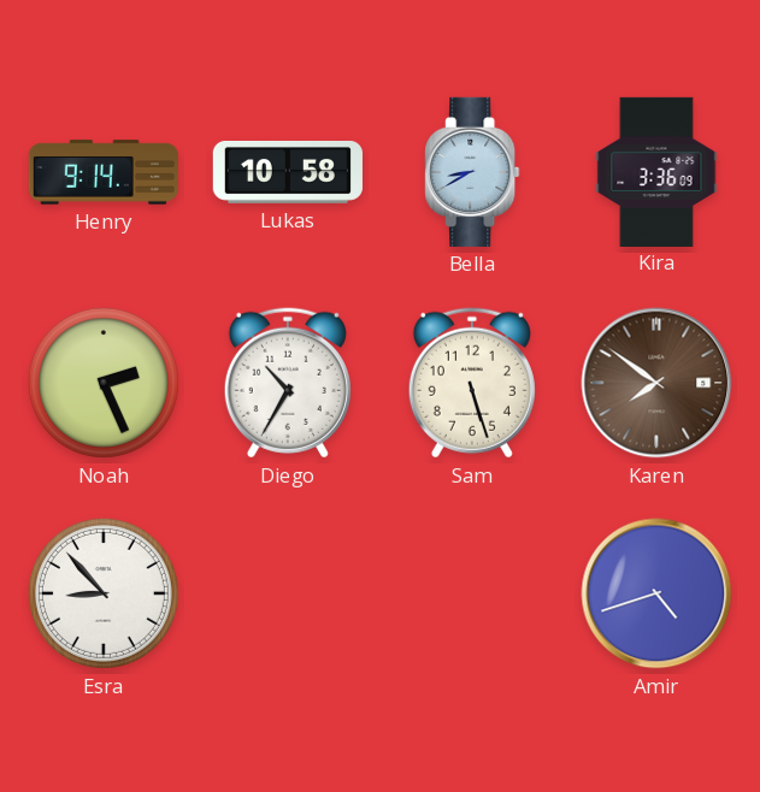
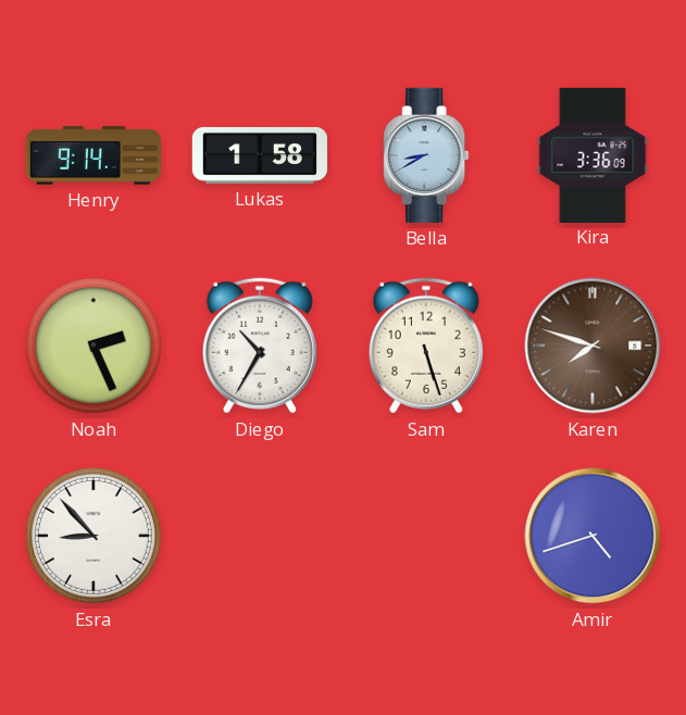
Lukas: 10:58 -> 1:58
Karen: 7:51 -> 7:48
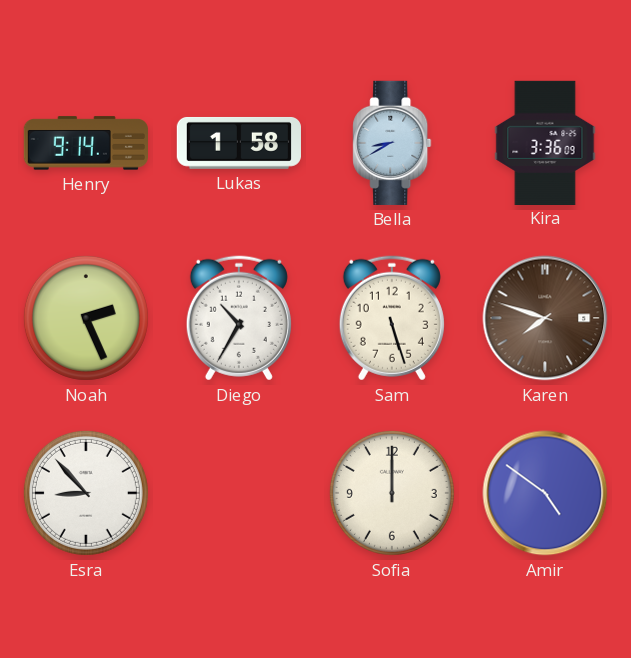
Sofia: none -> 12:00
Amir: 4:42 -> 4:51
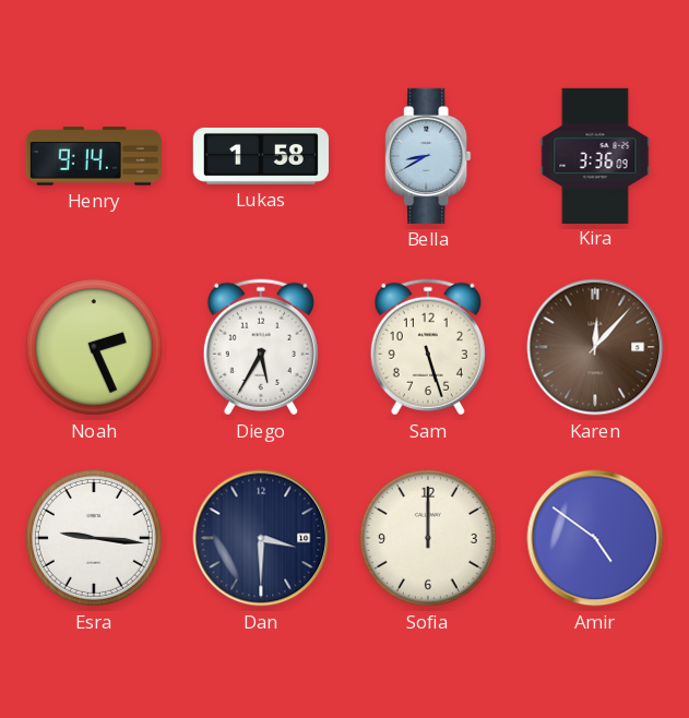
Diego: 10:35 -> 5:35
Karen: 7:48 -> 12:07
Esra: 8:53 -> 9:16
Dan: none -> 3:30
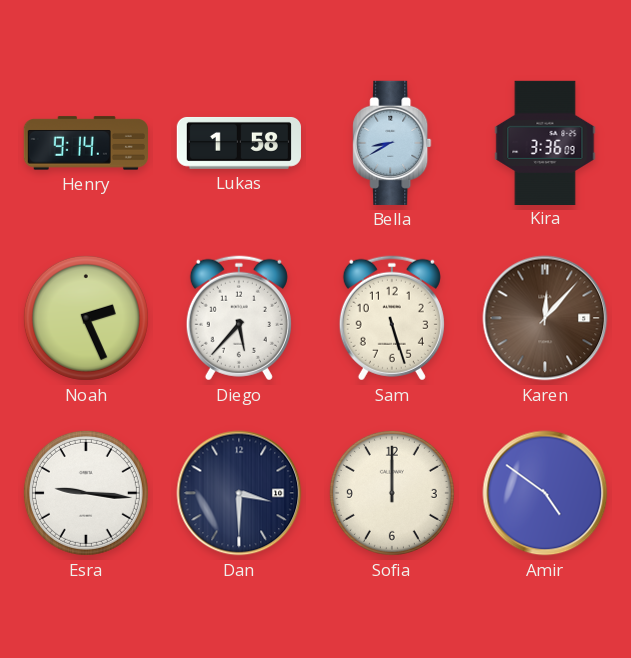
Diego: 5:35 -> 5:37
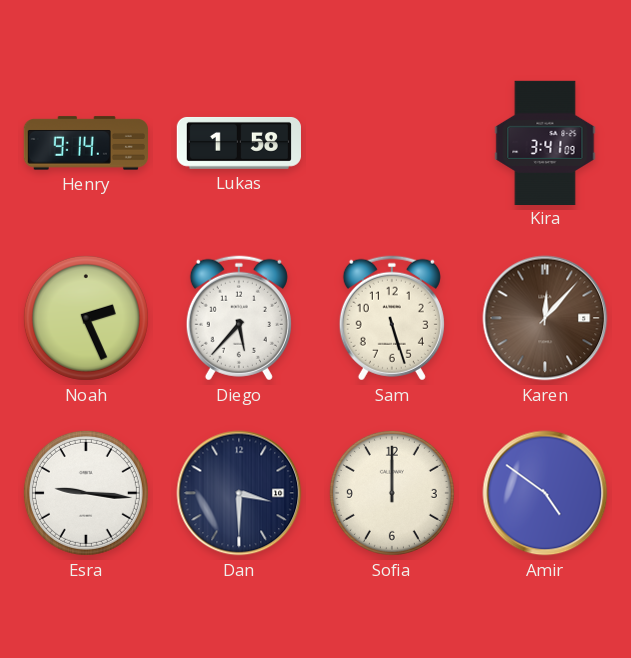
Bella: 8:40 -> none
Kira: 3:36 -> 3:41
